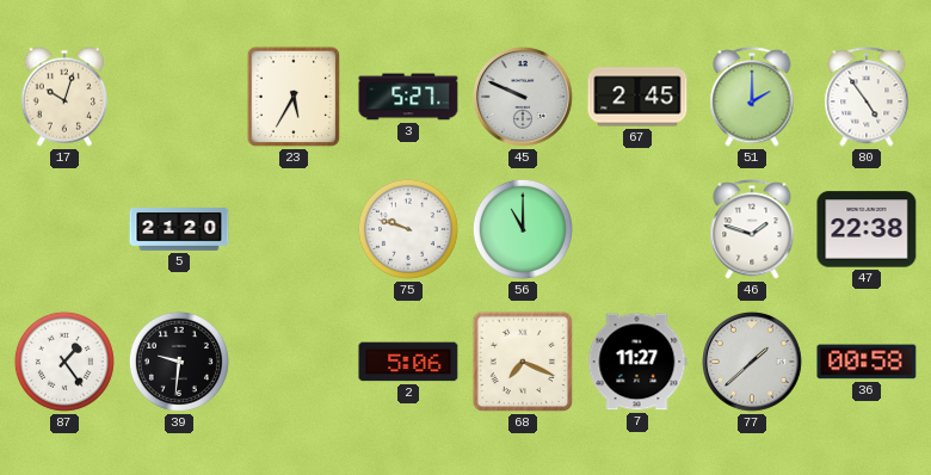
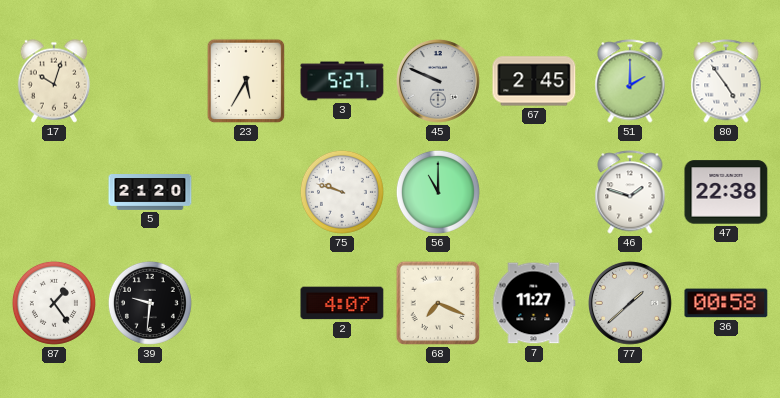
2: 5:06 -> 4:07
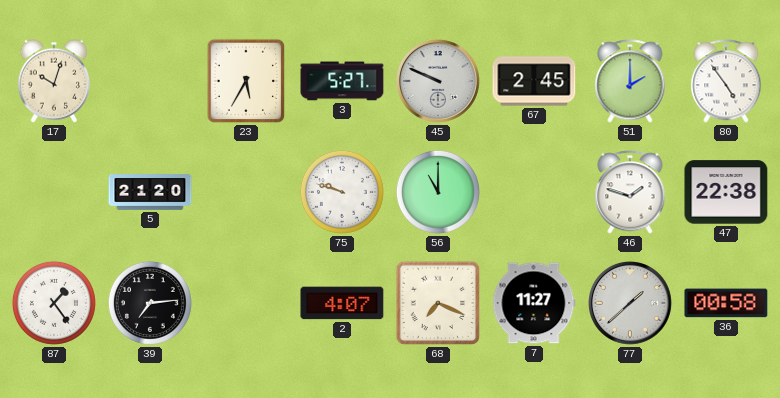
39: 9:31 -> 7:14
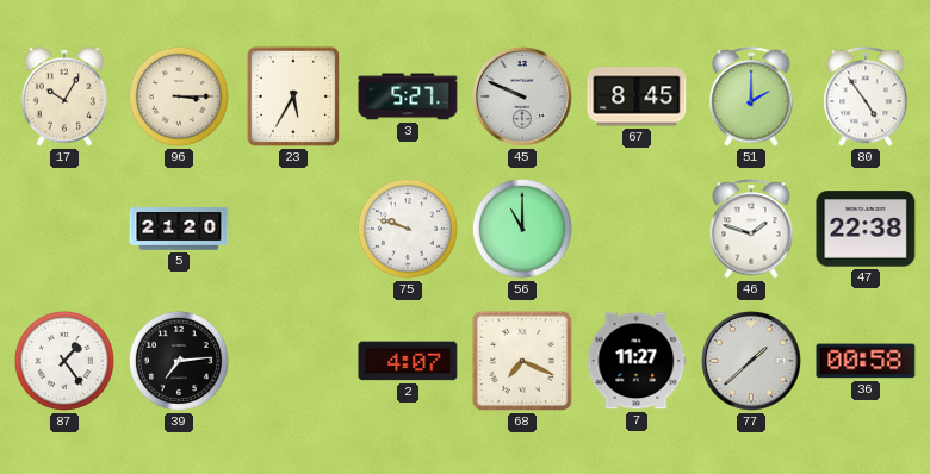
17: 10:03 -> 10:05
96: none -> 3:15
67: 2:45 -> 8:45
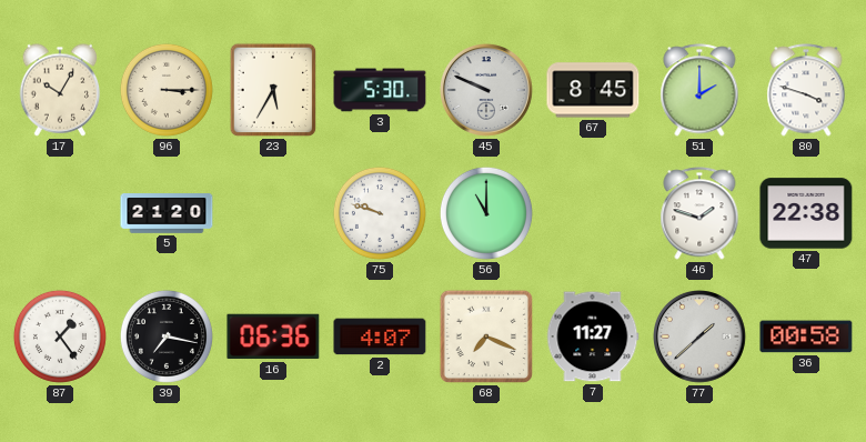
3: 5:27 -> 5:30
80: 4:54 -> 3:48
39: 7:14 -> 7:17
16: none -> 06:36
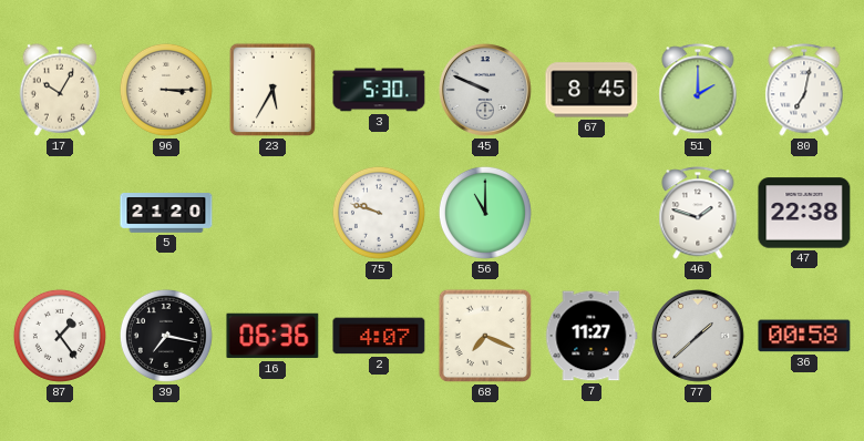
80: 3:48 -> 7:02
